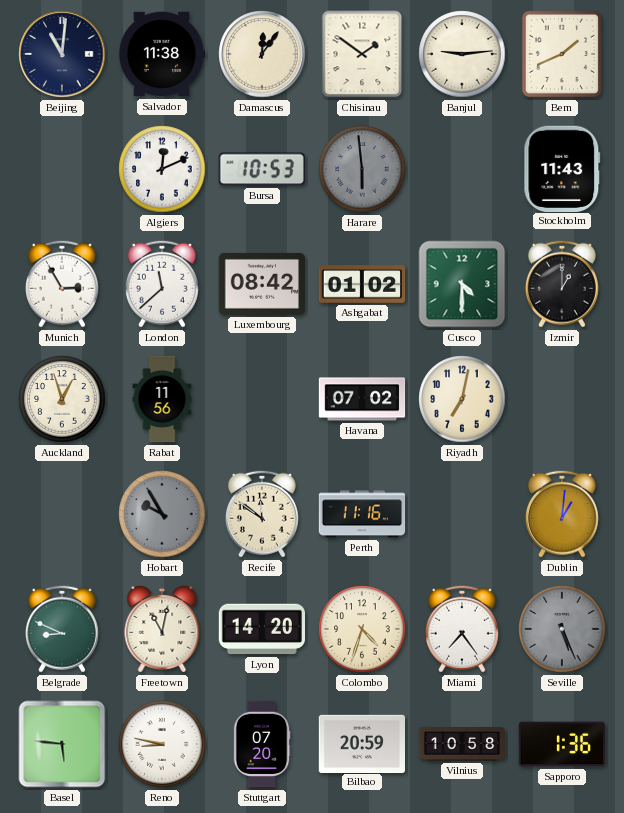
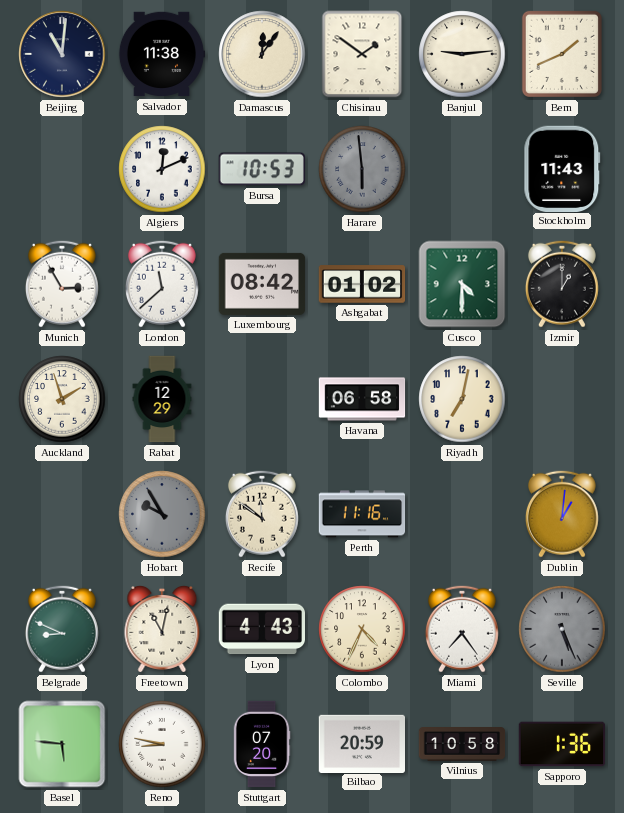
Auckland: 12:57 -> 1:57
Rabat: 11:56 -> 12:29
Havana: 07:02 -> 06:58
Lyon: 14:20 -> 4:43
Colombo: 4:33 -> 4:34
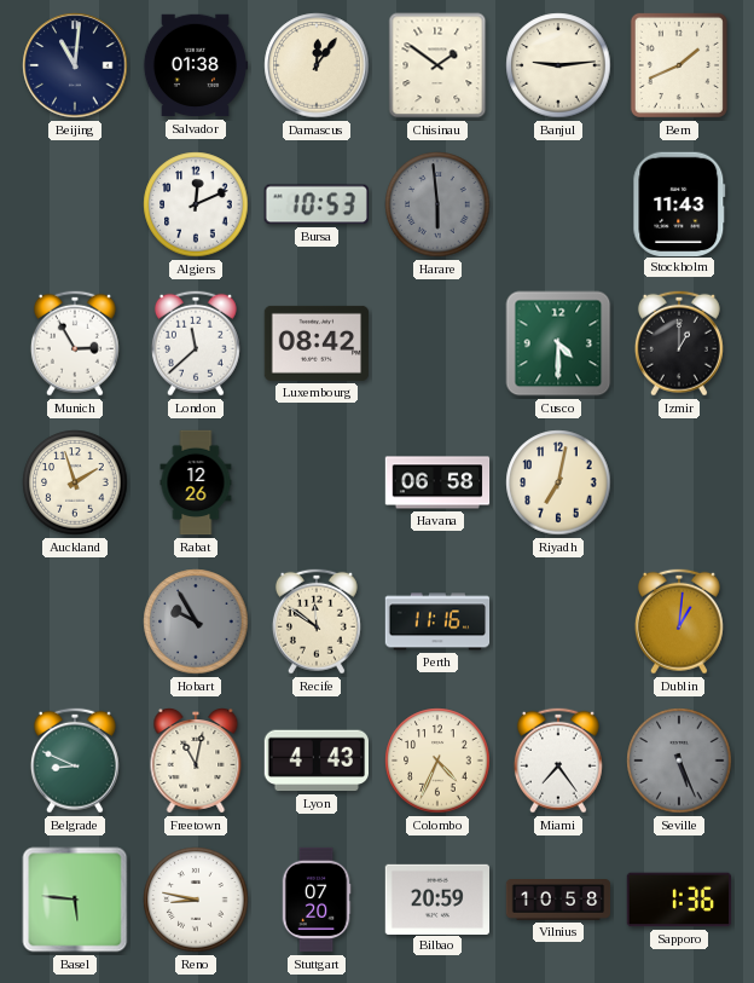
Salvador: 11:38 -> 01:38
Ashgabat: 01:02 -> none
Rabat: 12:29 -> 12:26
